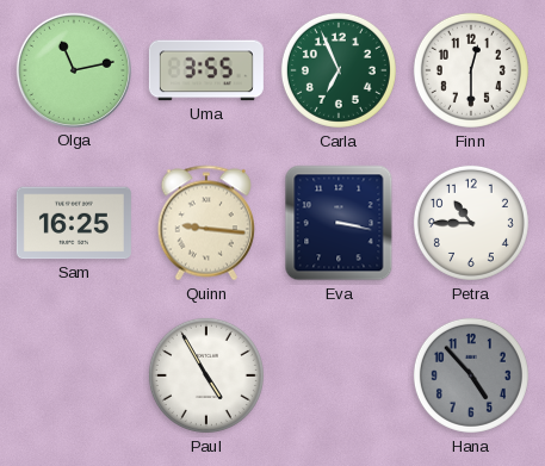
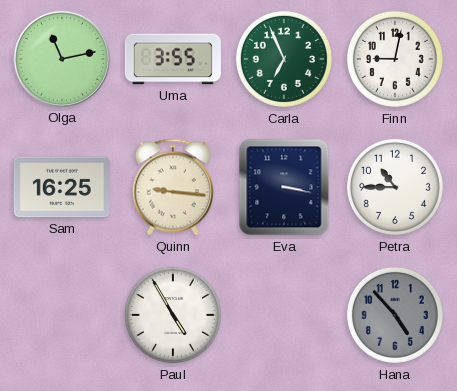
Finn: 12:30 -> 9:02
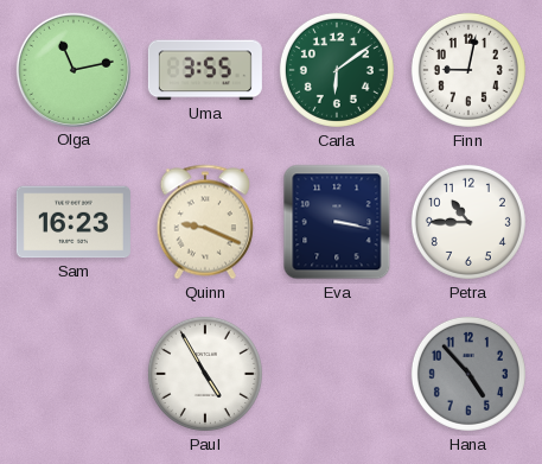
Carla: 6:56 -> 6:09
Sam: 16:25 -> 16:23
Quinn: 9:16 -> 9:19
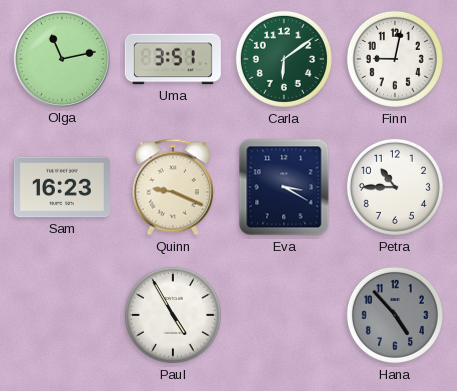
Uma: 3:55 -> 3:51
Eva: 3:17 -> 3:20
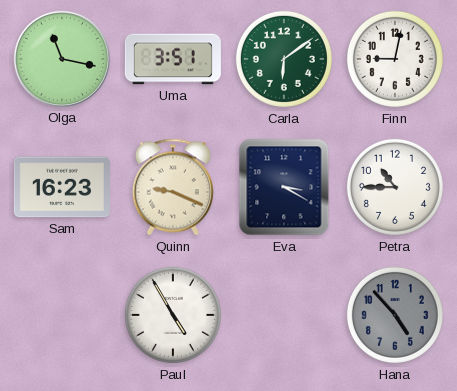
Olga: 11:13 -> 11:17
